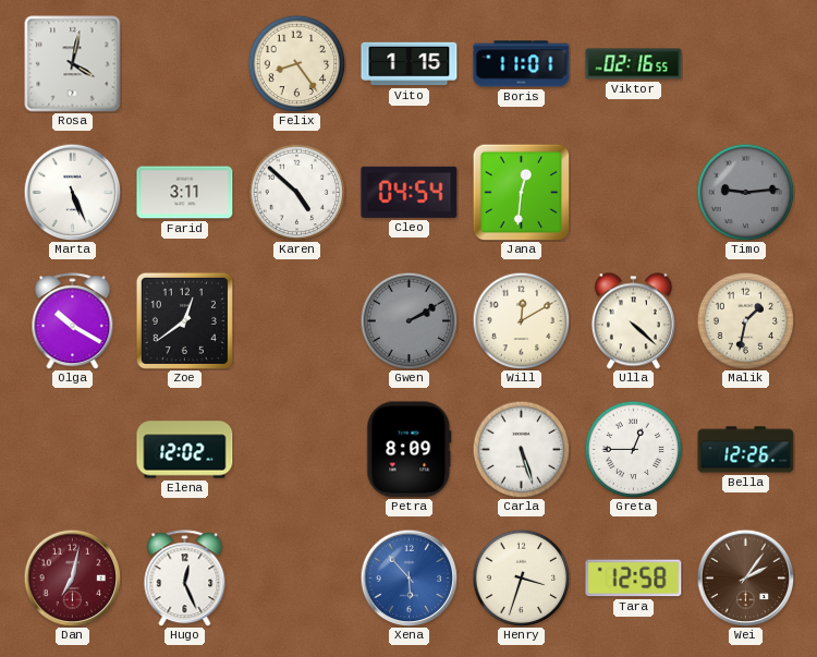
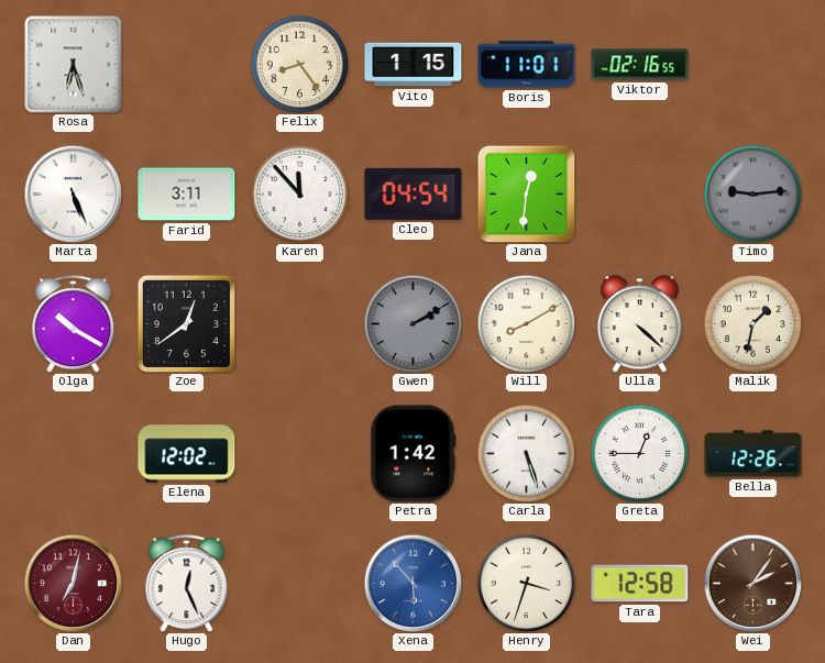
Rosa: 4:02 -> 6:27
Karen: 4:52 -> 11:53
Will: 12:10 -> 8:10
Petra: 8:09 -> 1:42
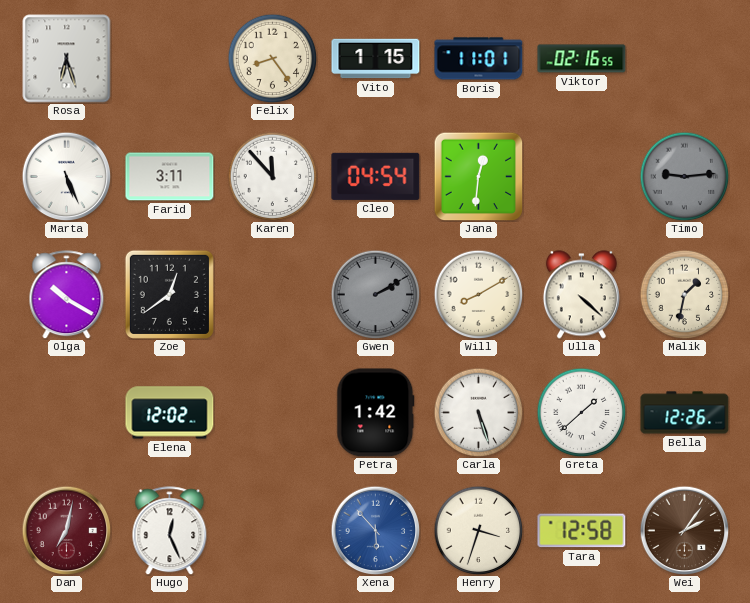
Greta: 12:45 -> 1:38
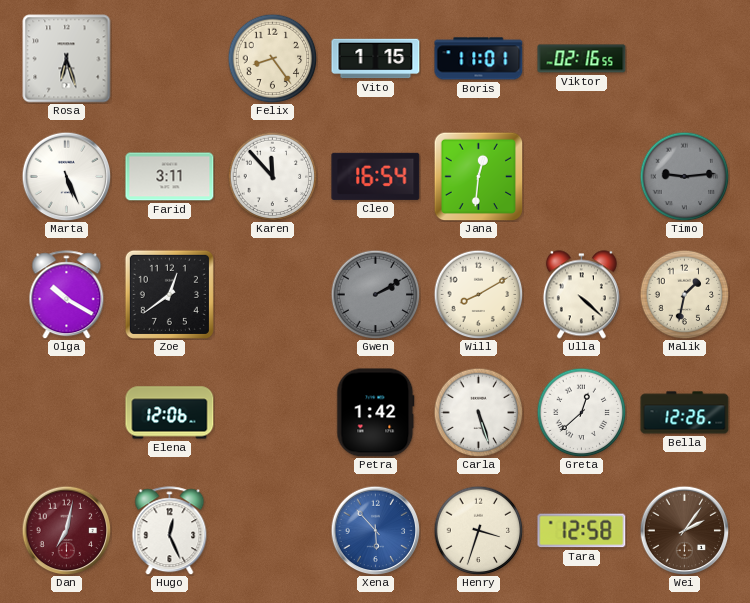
Cleo: 04:54 -> 16:54
Elena: 12:02 -> 12:06
Greta: 1:38 -> 12:38
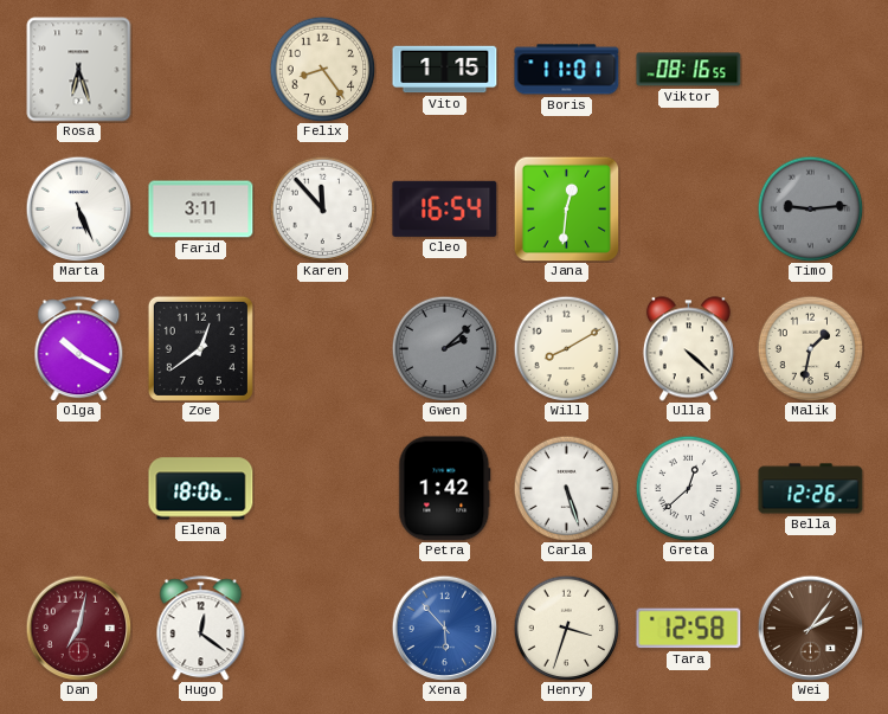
Viktor: 02:16 -> 08:16
Gwen: 2:10 -> 2:08
Elena: 12:06 -> 18:06
Hugo: 12:26 -> 12:21
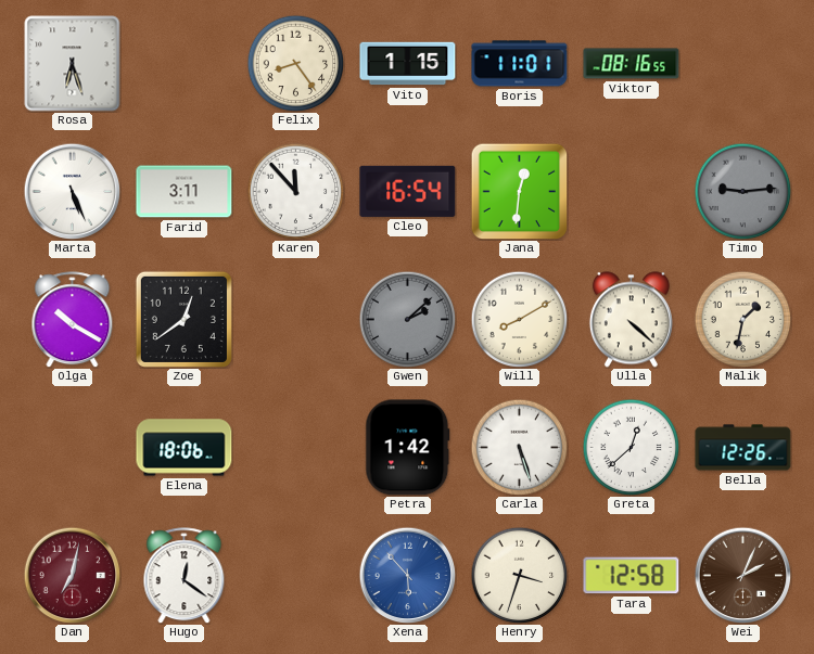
Wei: 2:06 -> 2:04
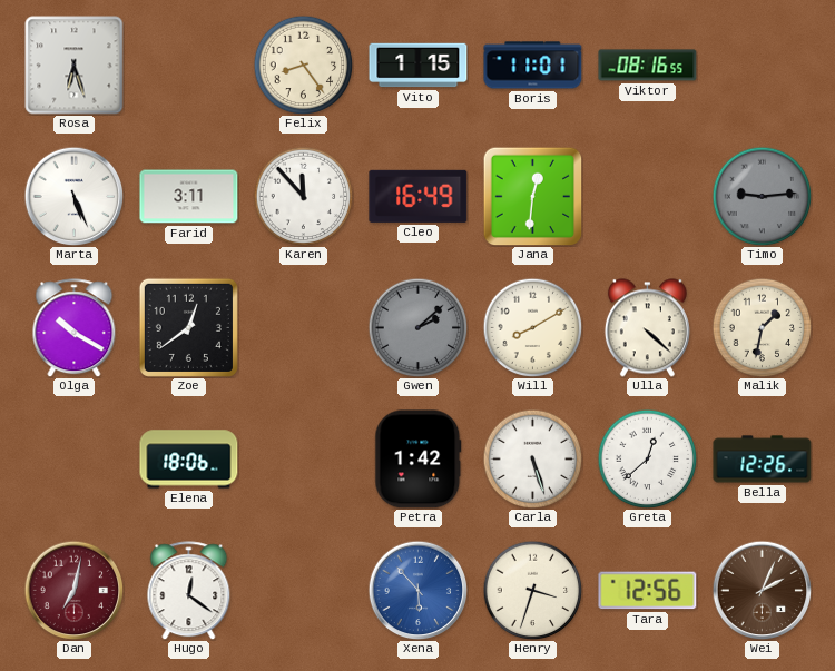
Cleo: 16:54 -> 16:49
Tara: 12:58 -> 12:56
